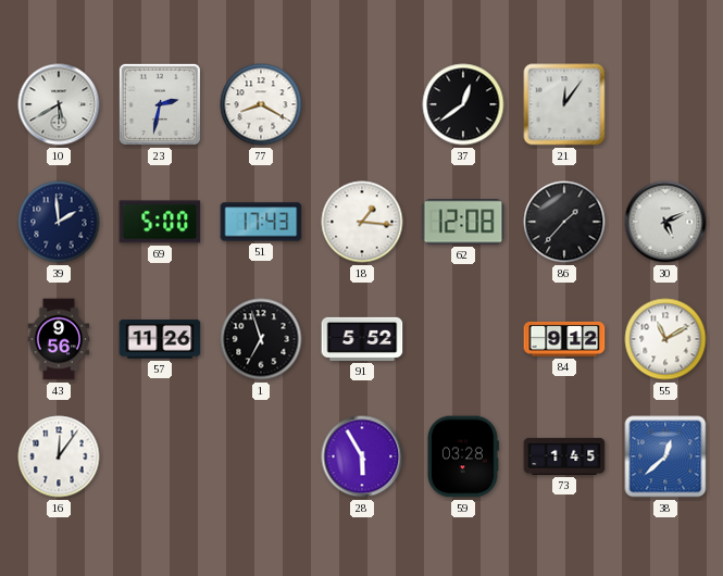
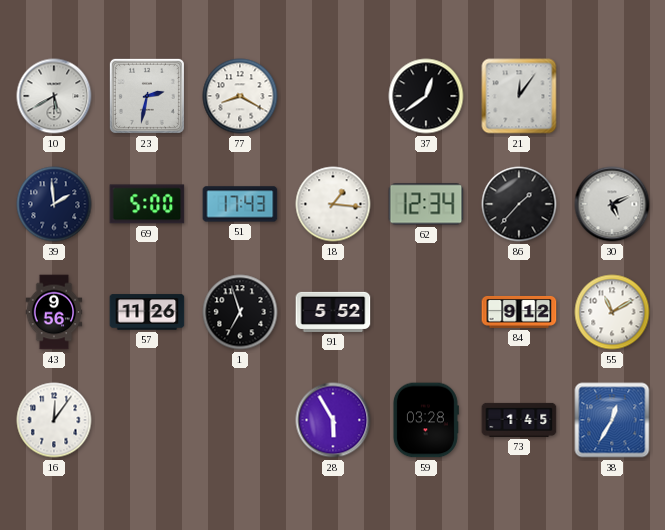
62: 12:08 -> 12:34
38: 12:38 -> 12:35
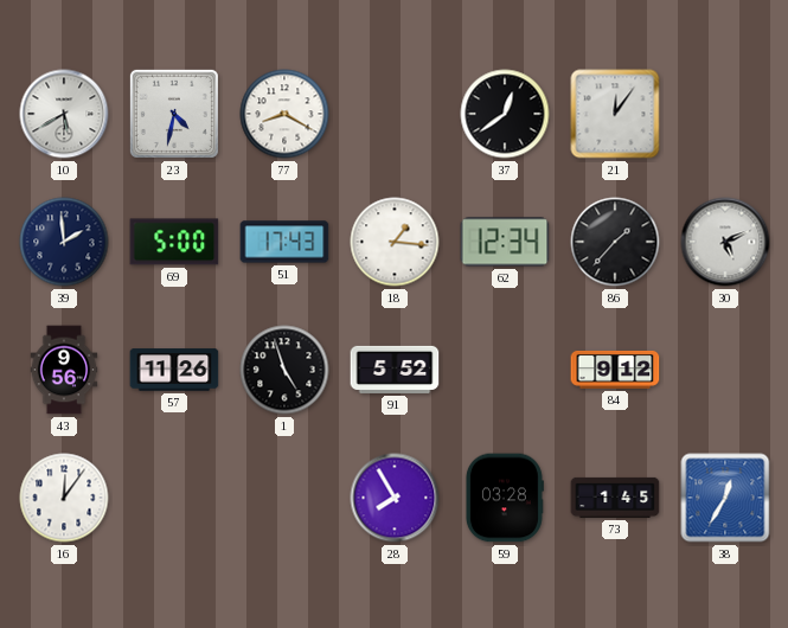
23: 2:32 -> 4:32
1: 6:57 -> 4:57
55: 11:10 -> none
28: 5:55 -> 7:55
